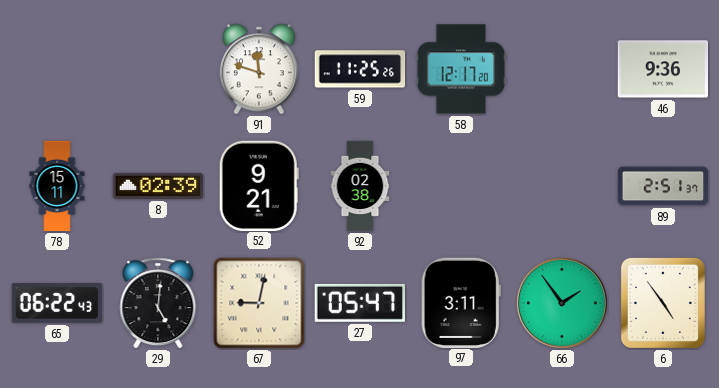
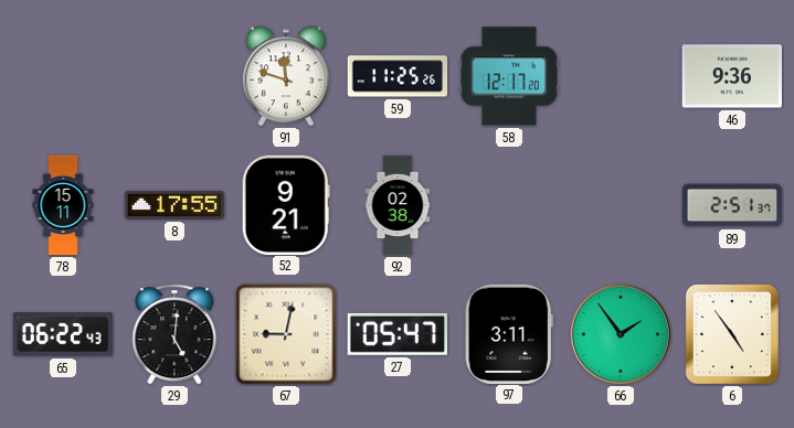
8: 02:39 -> 17:55
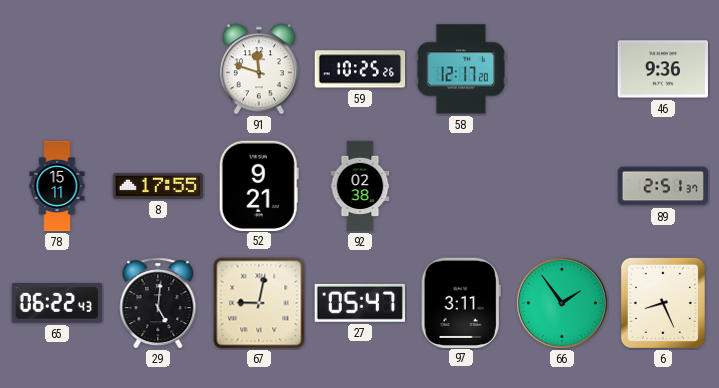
59: 11:25 -> 10:25
6: 4:54 -> 8:26
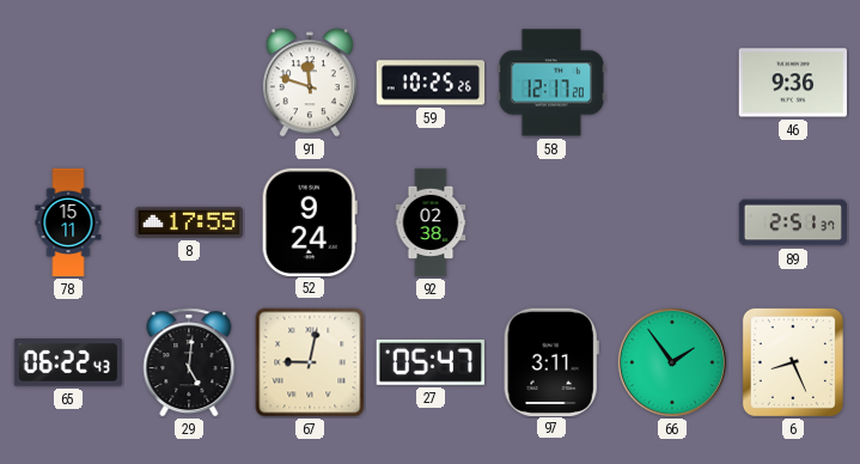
52: 9:21 -> 9:24
